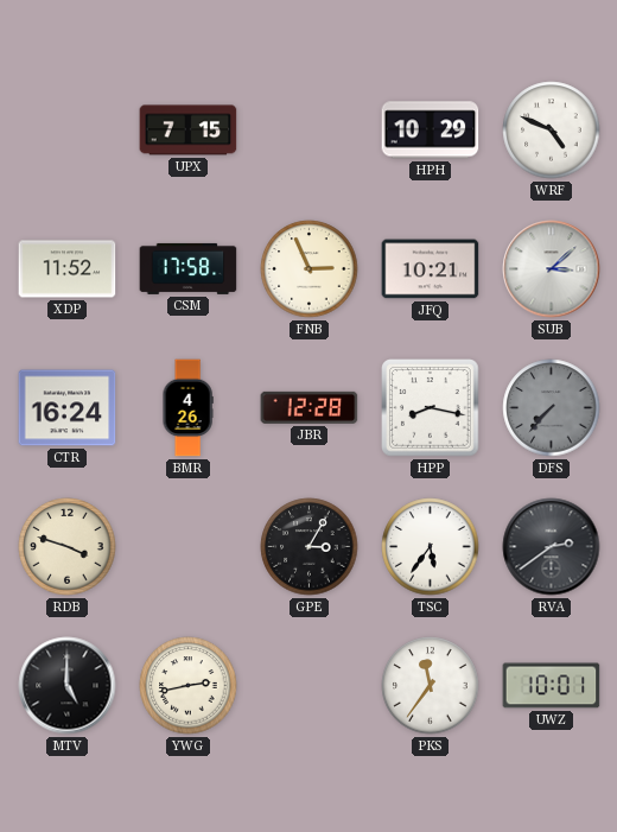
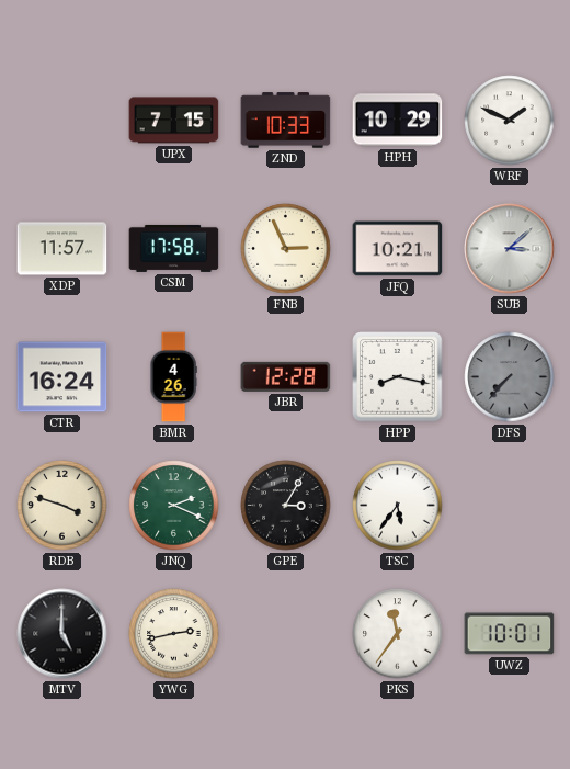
ZND: none -> 10:33
WRF: 4:49 -> 1:49
XDP: 11:52 -> 11:57
JNQ: none -> 2:19
RVA: 2:39 -> none
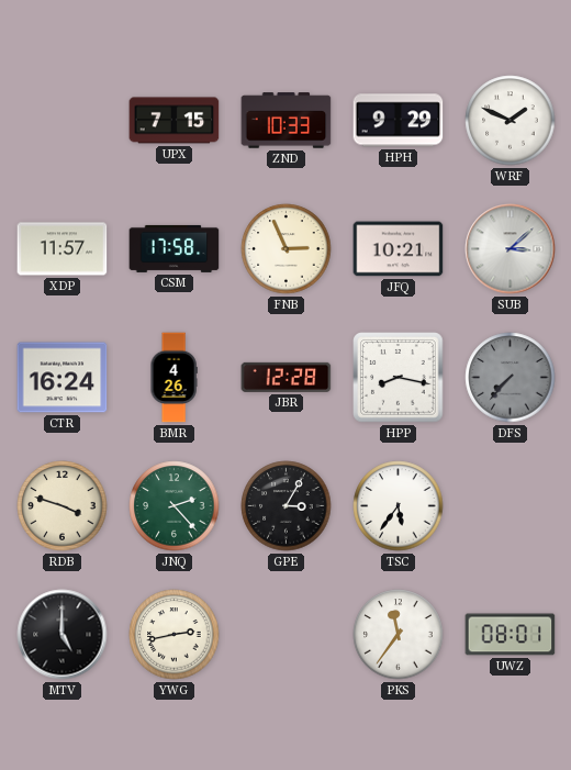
HPH: 10:29 -> 9:29
JNQ: 2:19 -> 2:23
UWZ: 10:01 -> 08:01
